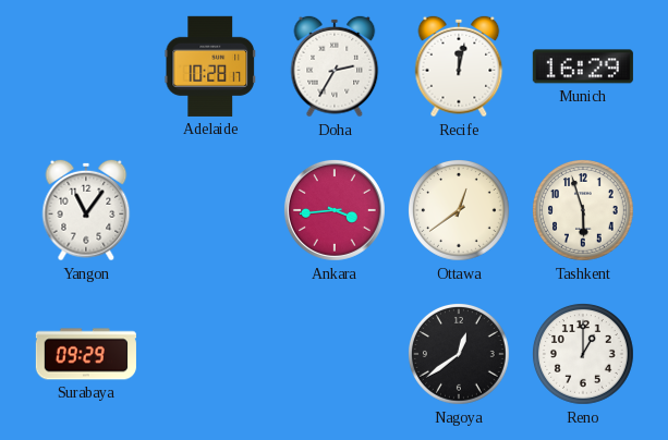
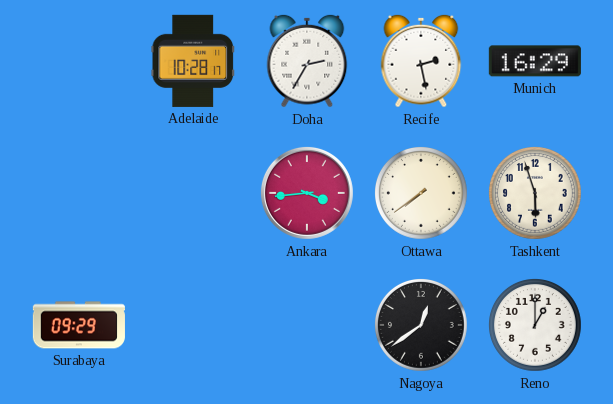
Recife: 12:02 -> 2:28
Yangon: 11:06 -> none
Ottawa: 12:39 -> 7:39
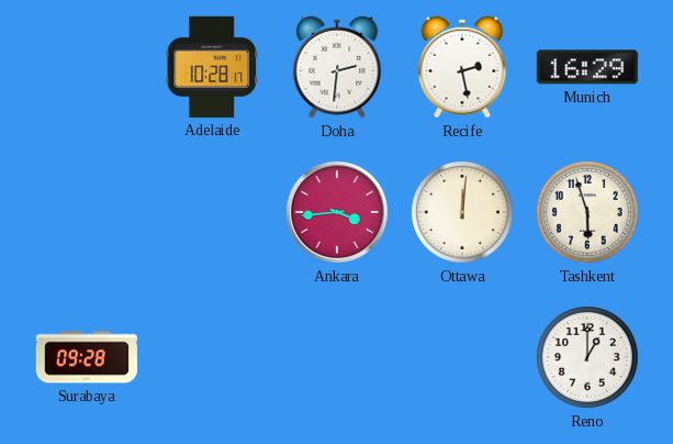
Doha: 2:35 -> 2:31
Ottawa: 7:39 -> 12:01
Surabaya: 09:29 -> 09:28
Nagoya: 12:39 -> none
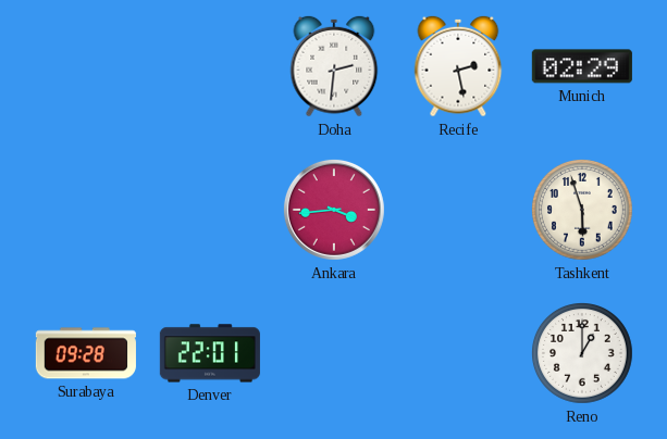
Adelaide: 10:28 -> none
Munich: 16:29 -> 02:29
Ottawa: 12:01 -> none
Denver: none -> 22:01
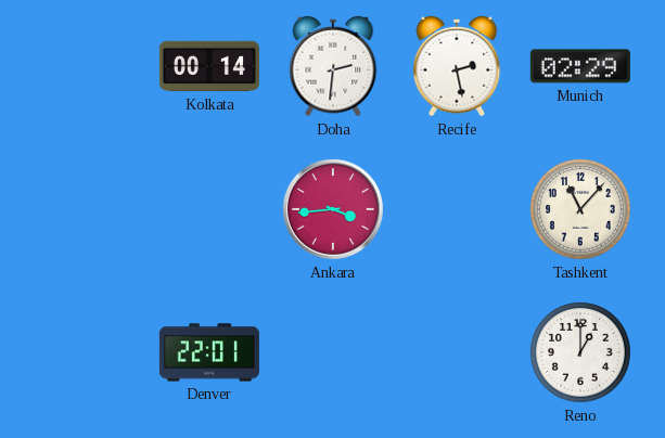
Kolkata: none -> 00:14
Tashkent: 5:57 -> 11:07
Surabaya: 09:28 -> none
